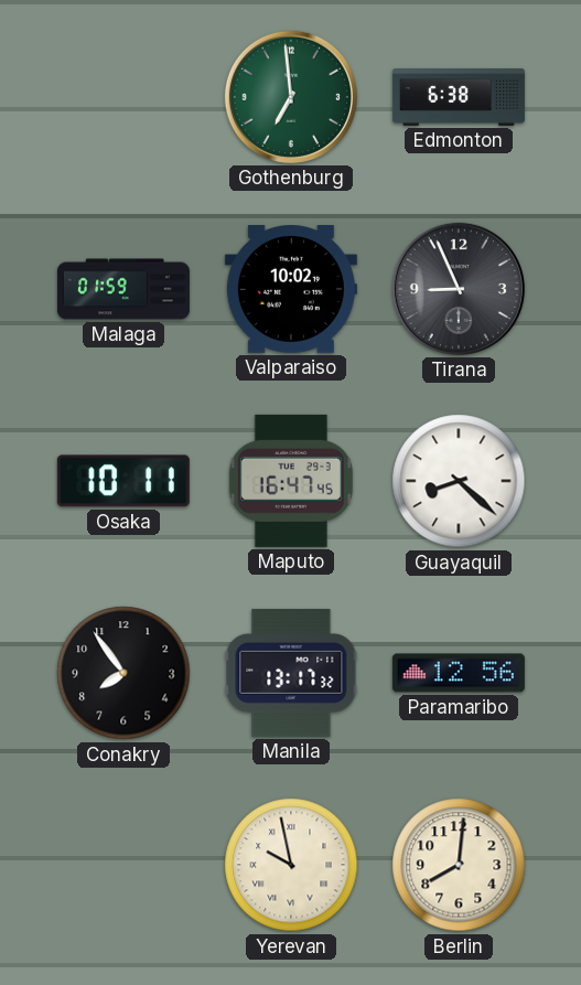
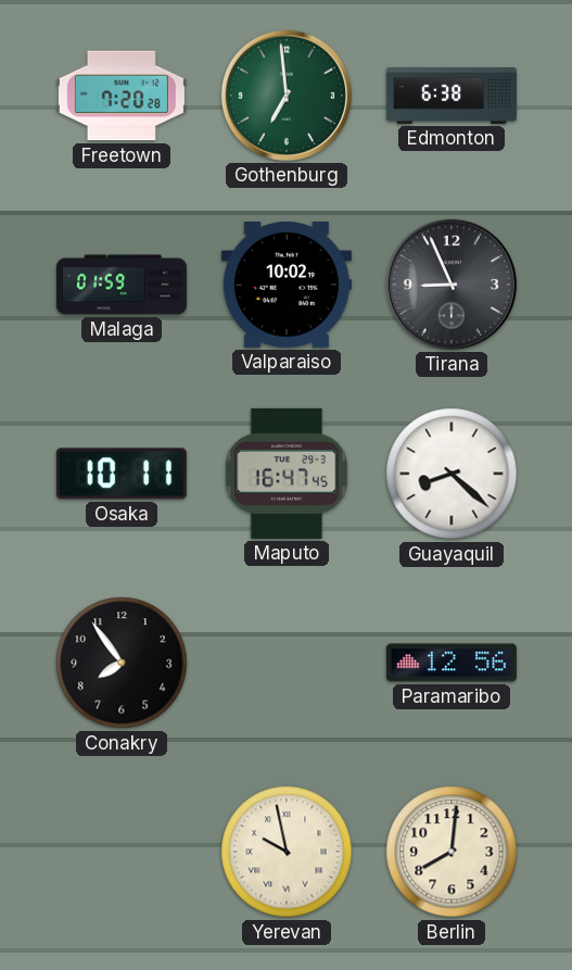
Freetown: none -> 7:20
Manila: 13:17 -> none
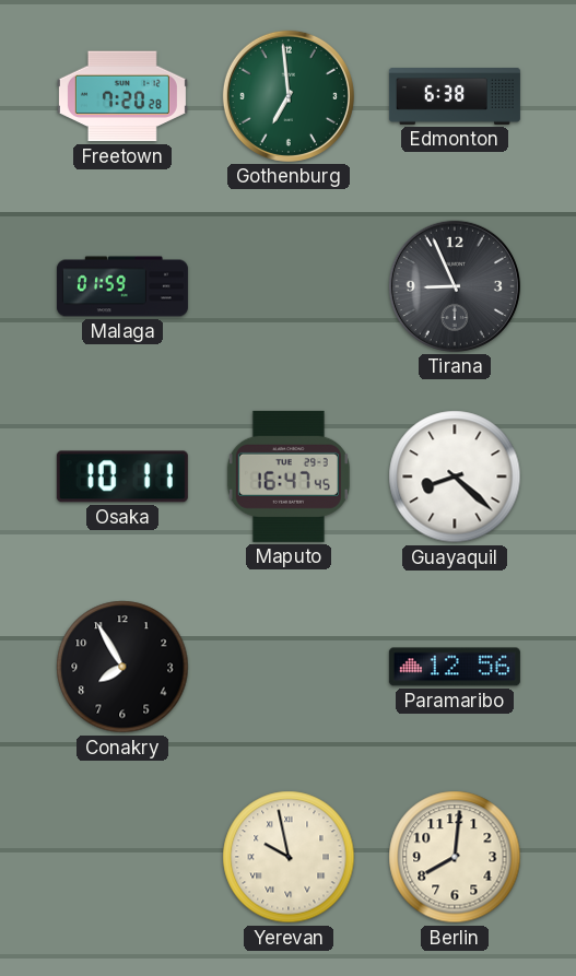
Valparaiso: 10:02 -> none
Conakry: 7:54 -> 7:55
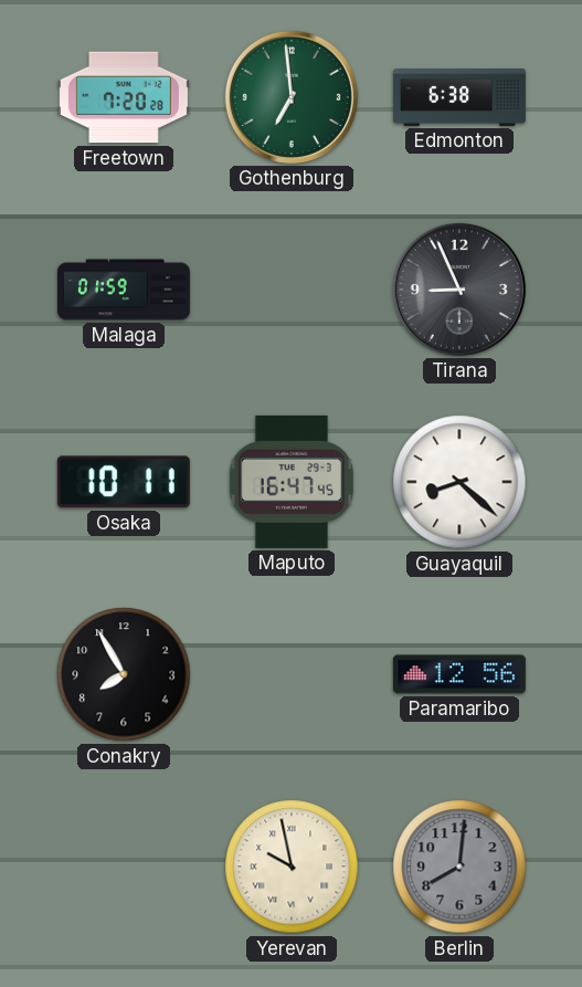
Berlin dial: cream -> grey
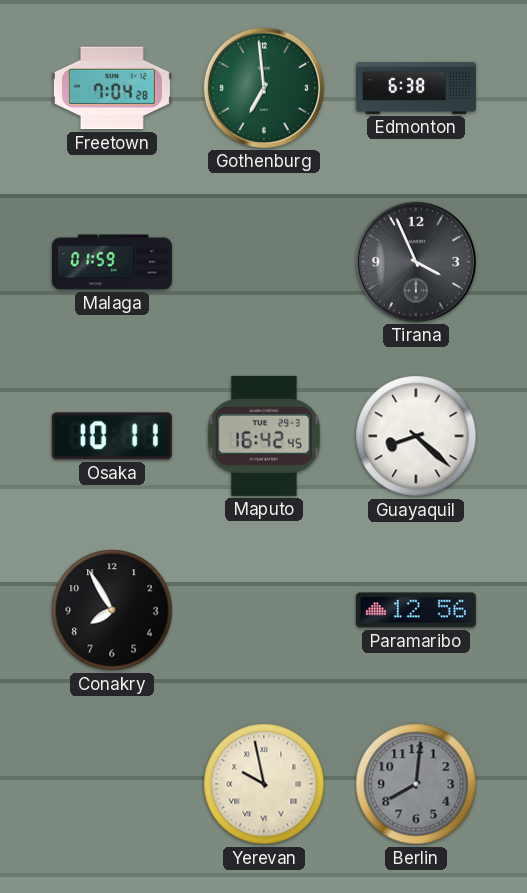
Freetown: 7:20 -> 7:04
Tirana: 8:56 -> 3:56
Maputo: 16:47 -> 16:42
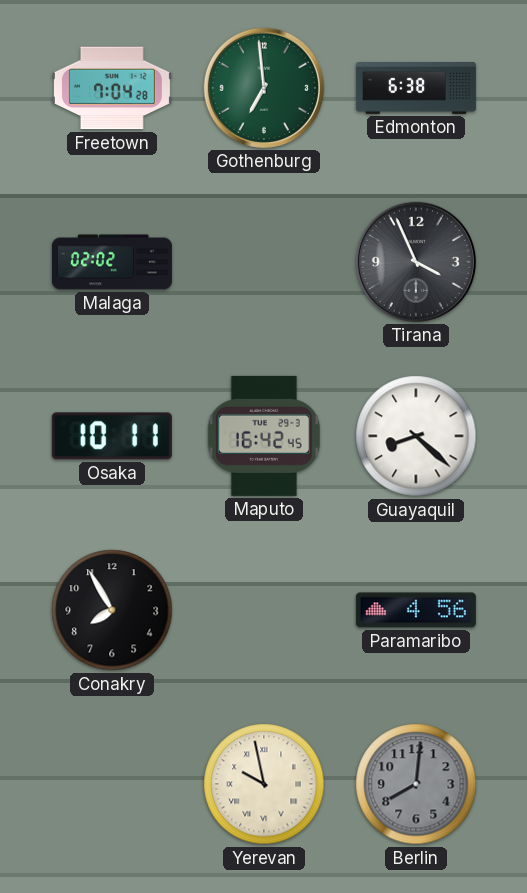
Malaga: 01:59 -> 02:02
Paramaribo: 12:56 -> 4:56
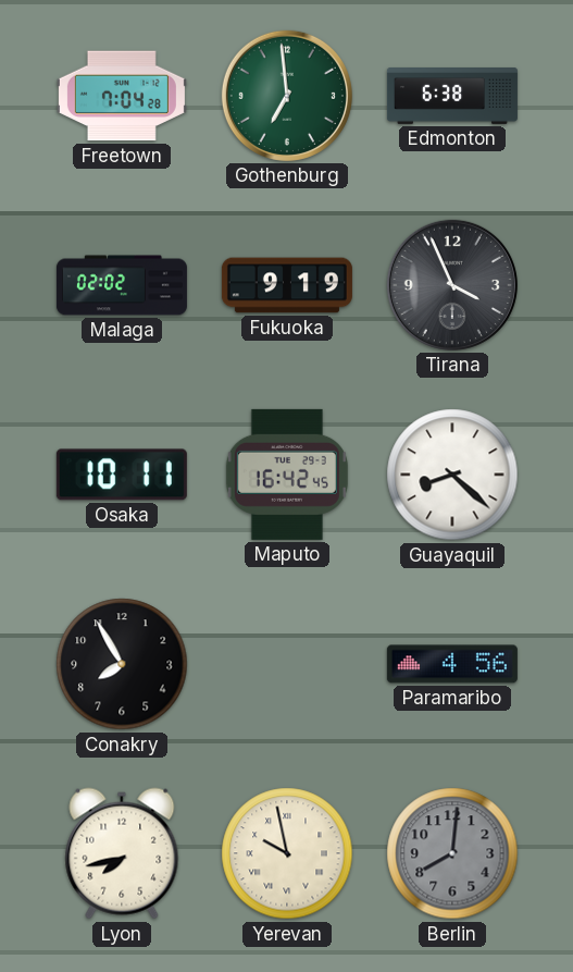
Fukuoka: none -> 9:19
Lyon: none -> 7:43
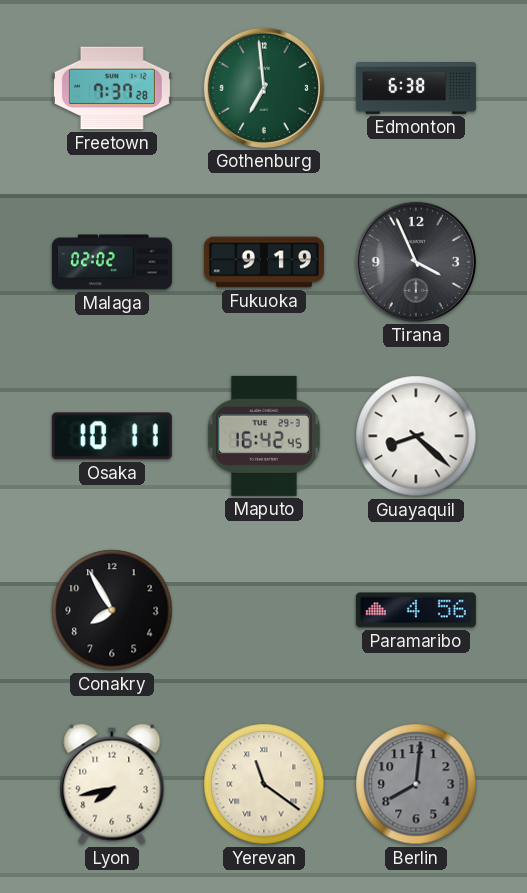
Freetown: 7:04 -> 7:37
Yerevan: 9:58 -> 11:21
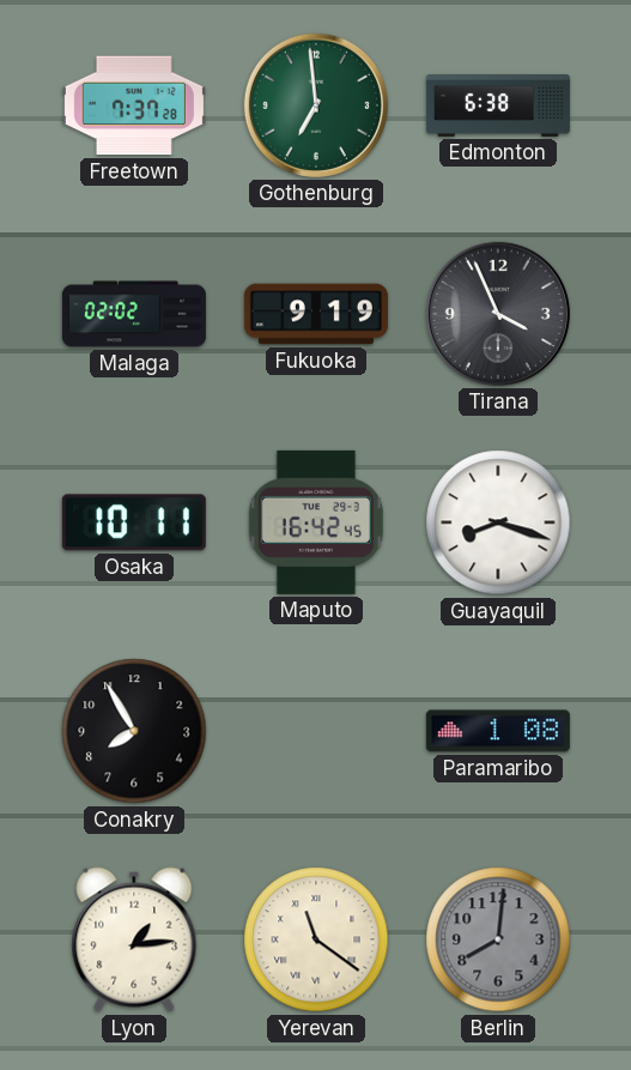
Guayaquil: 8:22 -> 8:18
Paramaribo: 4:56 -> 1:08
Lyon: 7:43 -> 1:14
